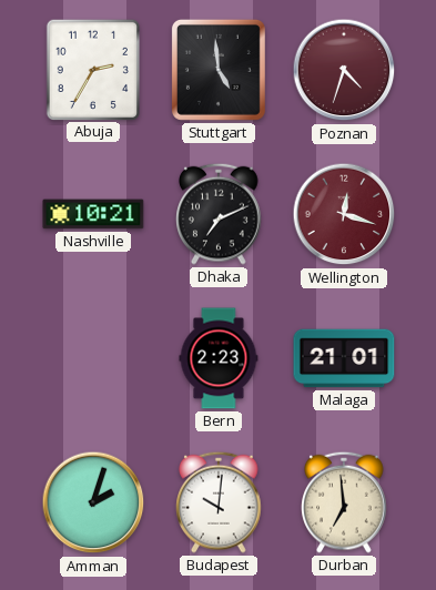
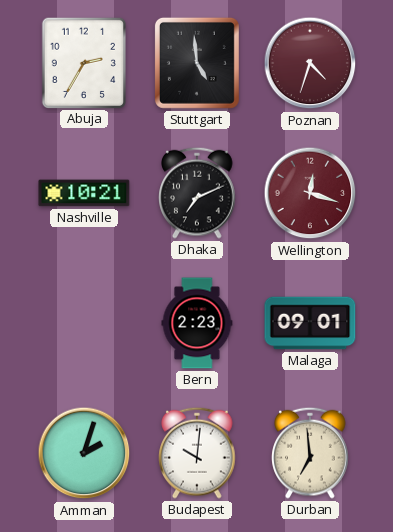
Malaga: 21:01 -> 09:01
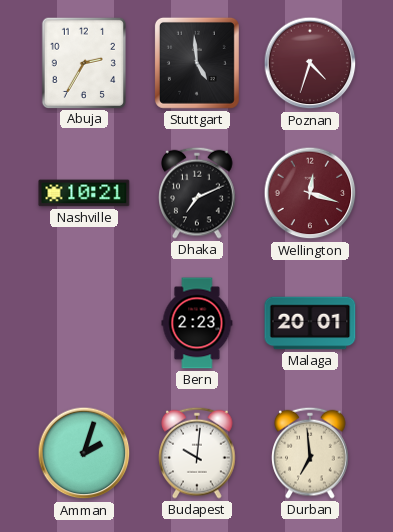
Malaga: 09:01 -> 20:01
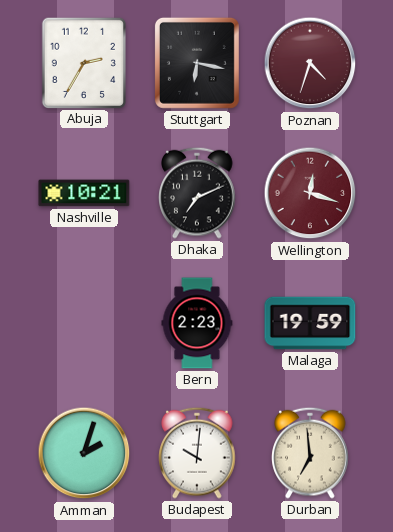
Stuttgart: 4:59 -> 6:17
Malaga: 20:01 -> 19:59
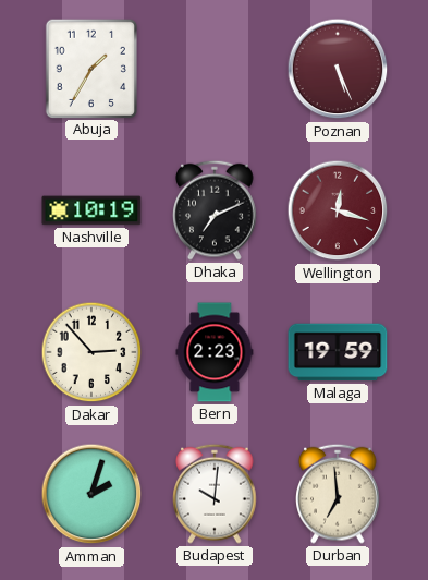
Abuja: 2:35 -> 1:35
Stuttgart: 6:17 -> none
Poznan: 4:33 -> 5:26
Nashville: 10:21 -> 10:19
Dakar: none -> 2:53
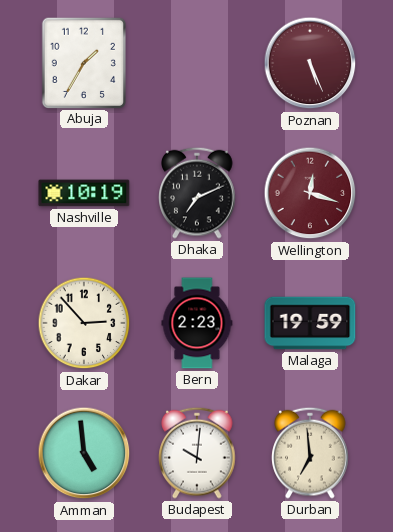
Amman: 2:03 -> 4:59
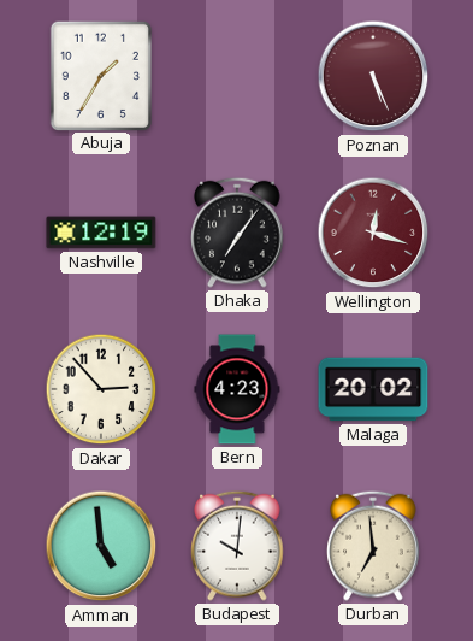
Nashville: 10:19 -> 12:19
Dhaka: 7:11 -> 7:06
Bern: 2:23 -> 4:23
Malaga: 19:59 -> 20:02
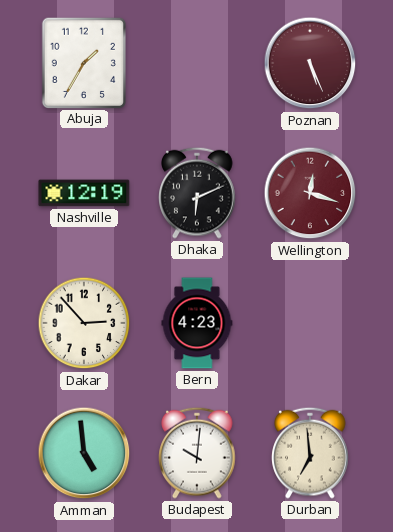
Dhaka: 7:06 -> 6:11
Malaga: 20:02 -> none
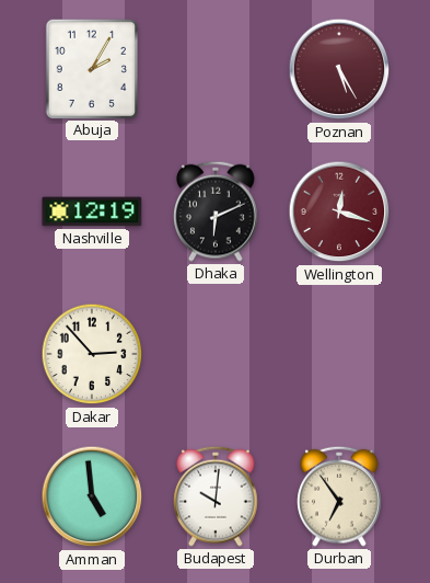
Abuja: 1:35 -> 2:05
Poznan: 5:26 -> 5:25
Bern: 4:23 -> none
Durban: 6:59 -> 6:54
